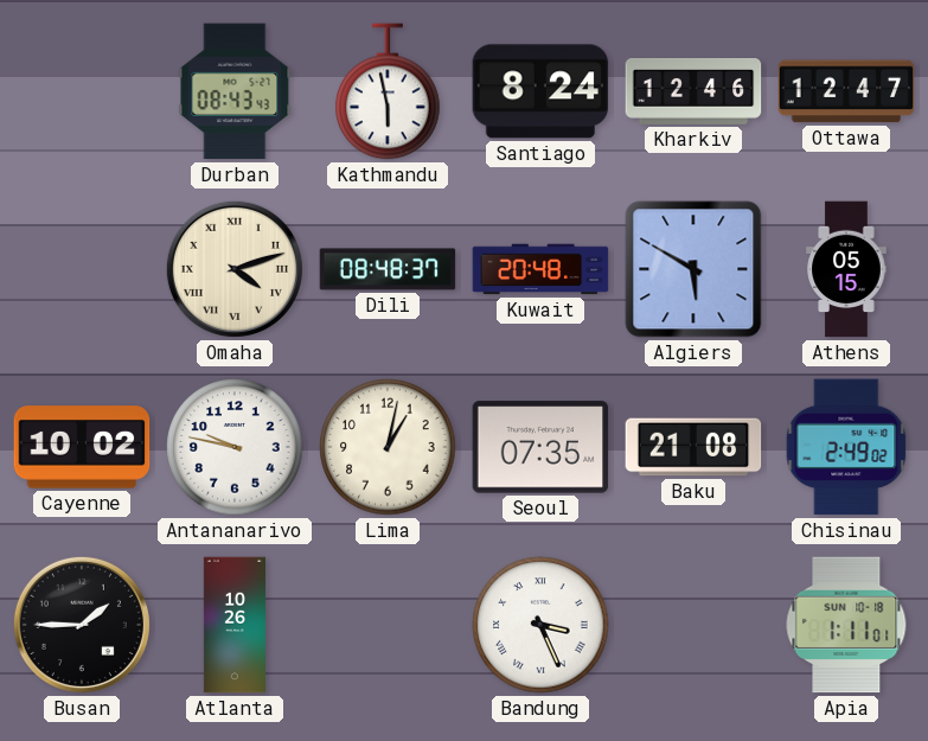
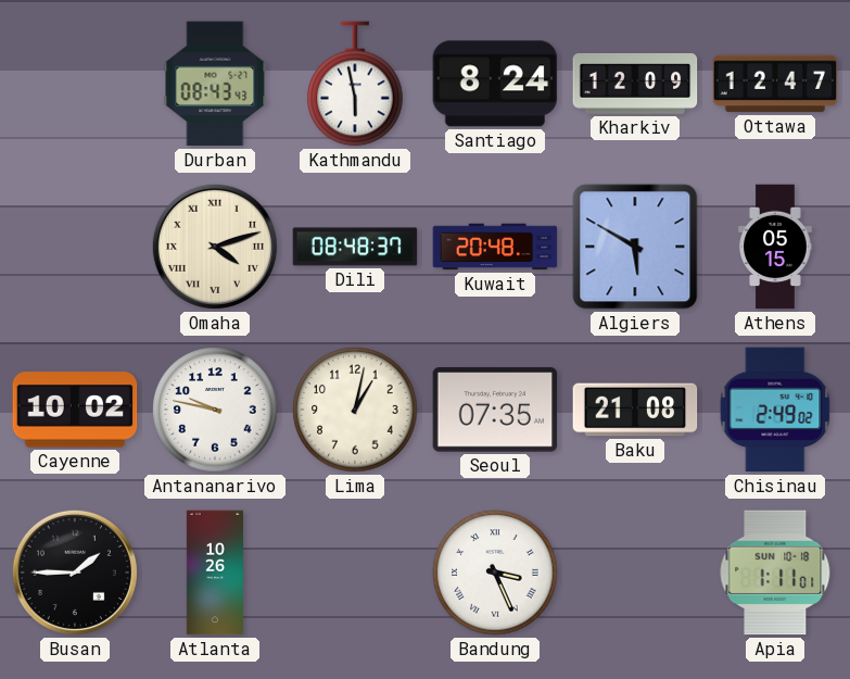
Kharkiv: 12:46 -> 12:09
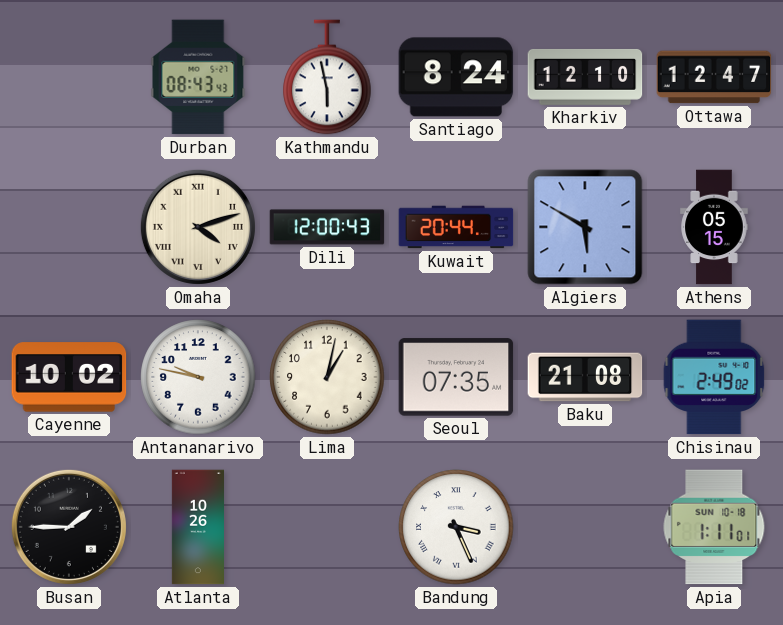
Kharkiv: 12:09 -> 12:10
Dili: 08:48 -> 12:00
Kuwait: 20:48 -> 20:44
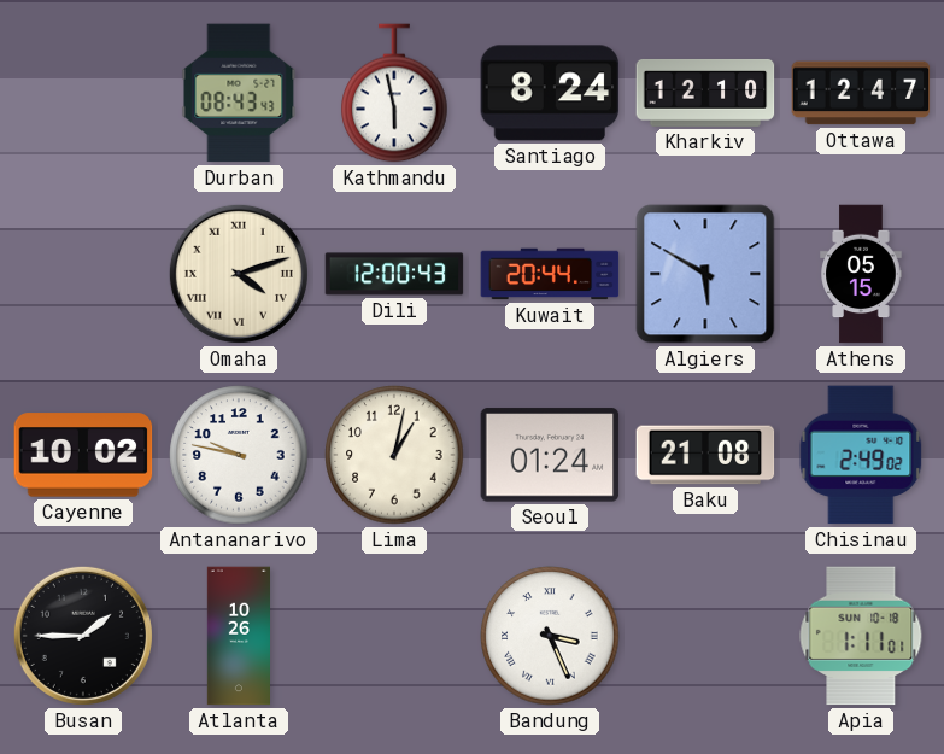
Seoul: 07:35 -> 01:24
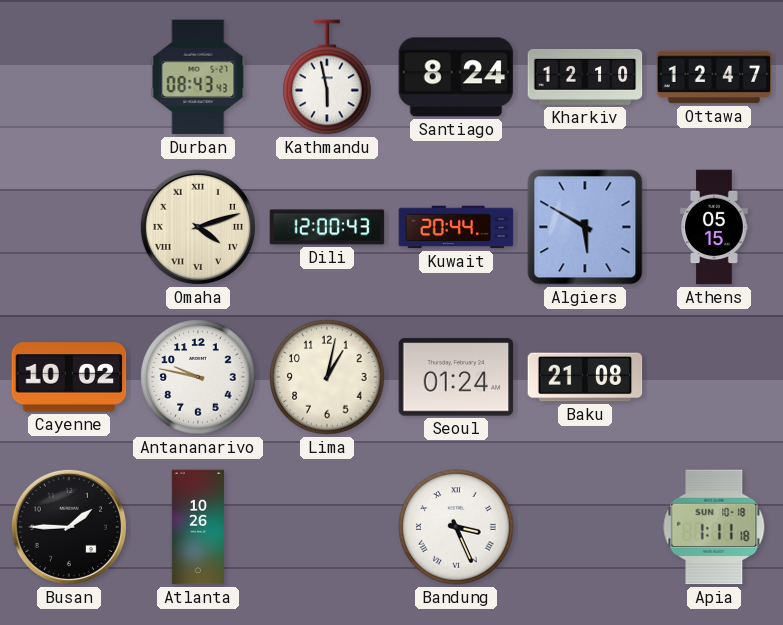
Chisinau: 2:49 -> none
Apia: 1:11:01 -> 1:11:18
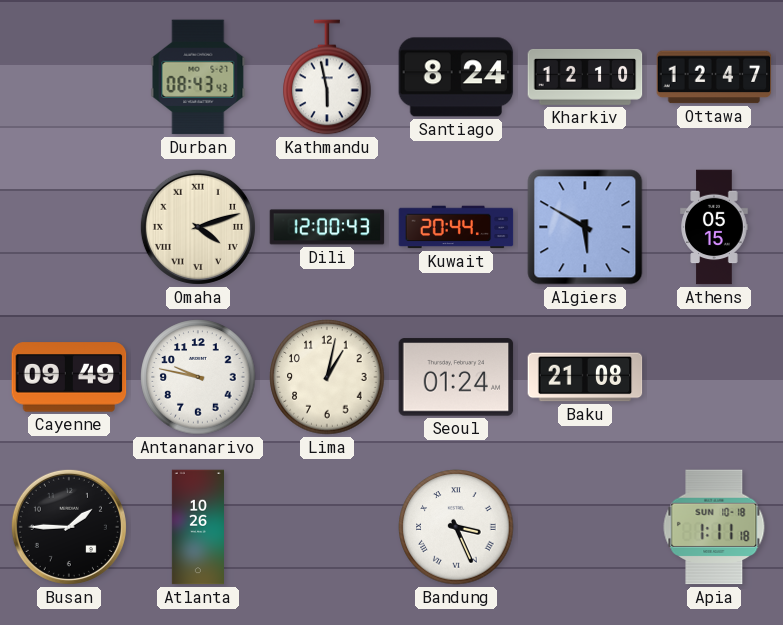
Cayenne: 10:02 -> 09:49
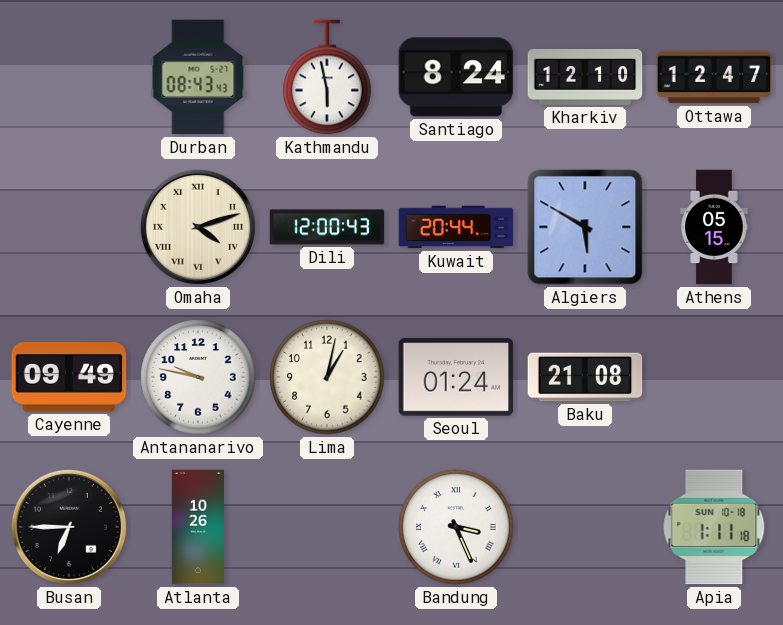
Busan: 1:45 -> 6:45
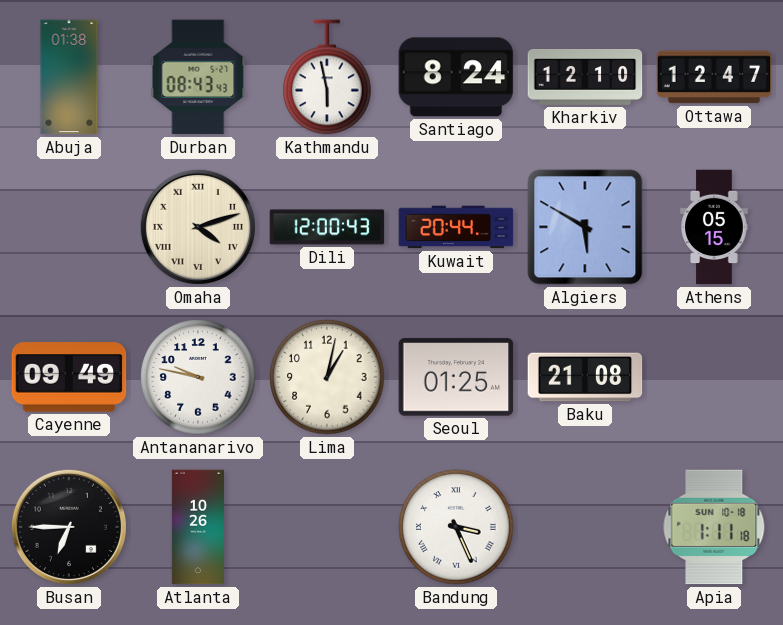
Abuja: none -> 01:38
Seoul: 01:24 -> 01:25
